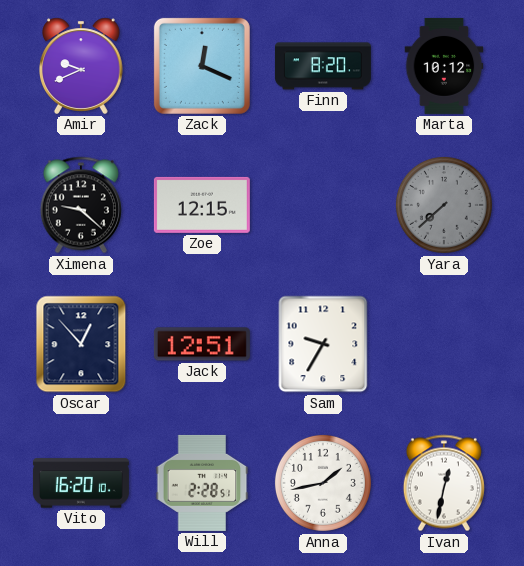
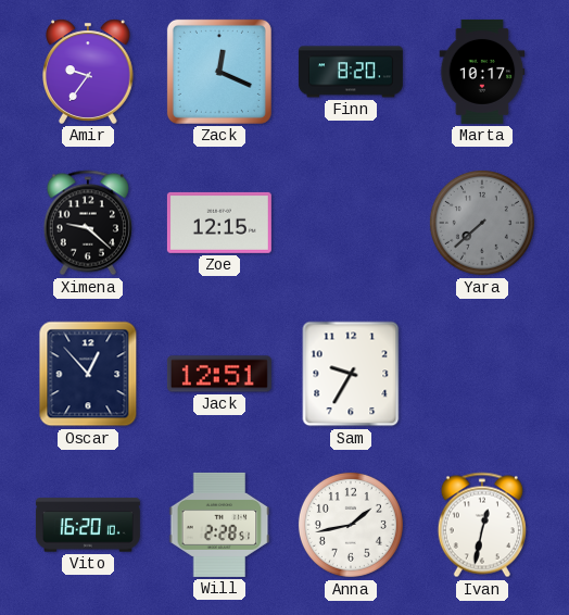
Amir: 9:41 -> 9:36
Marta: 10:12 -> 10:17
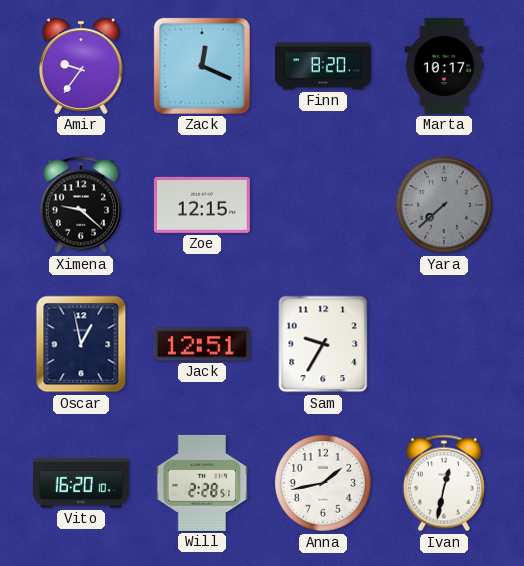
Oscar: 12:53 -> 12:58
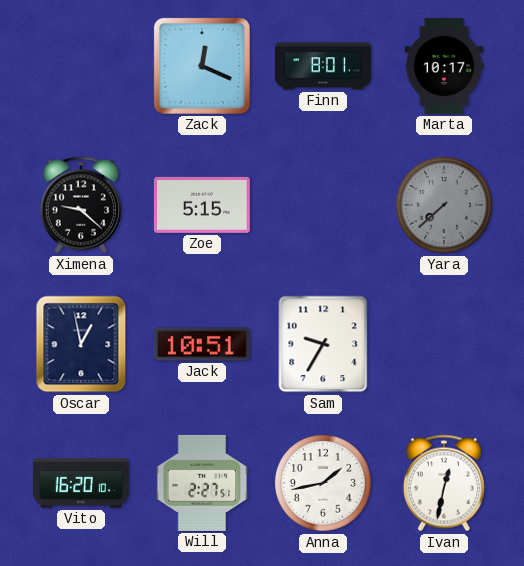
Amir: 9:36 -> none
Finn: 8:20 -> 8:01
Zoe: 12:15 -> 5:15
Jack: 12:51 -> 10:51
Will: 2:28 -> 2:27
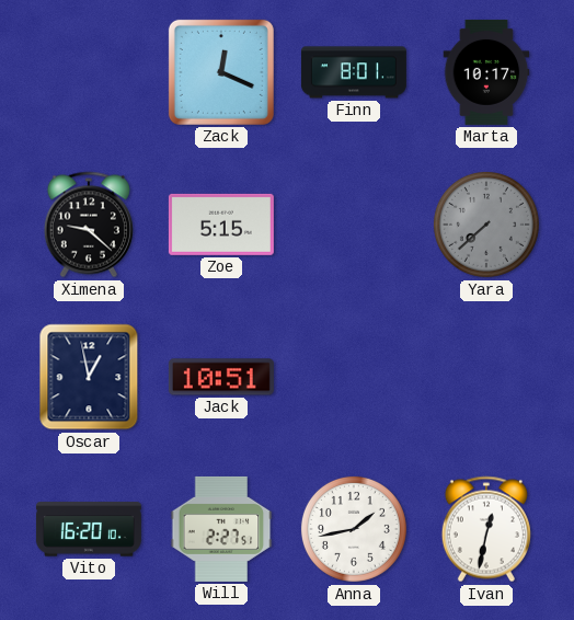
Sam: 9:35 -> none
